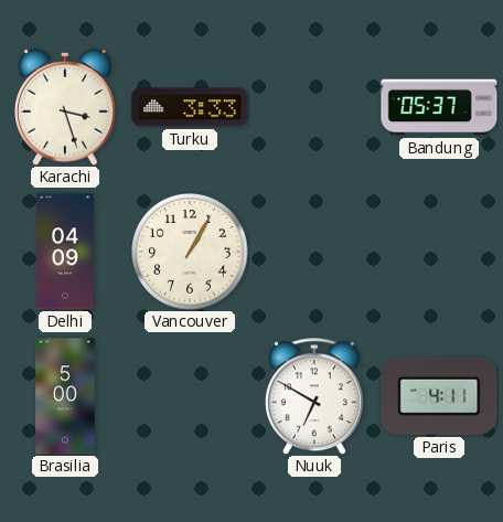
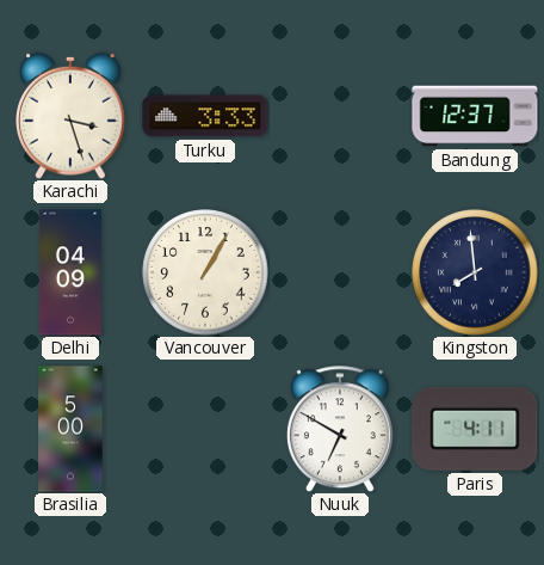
Bandung: 05:37 -> 12:37
Kingston: none -> 7:59
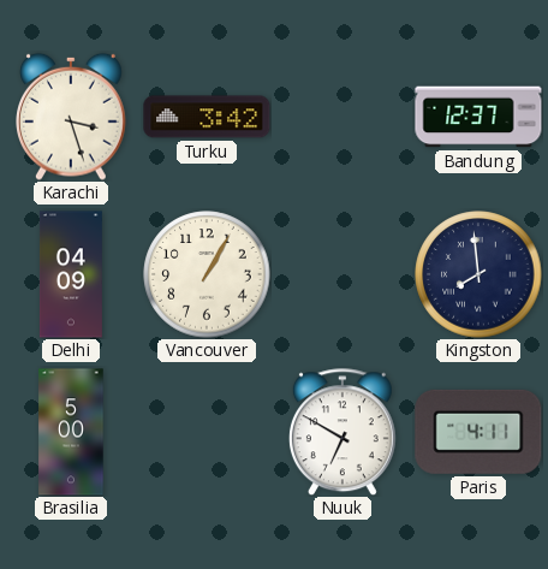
Turku: 3:33 -> 3:42
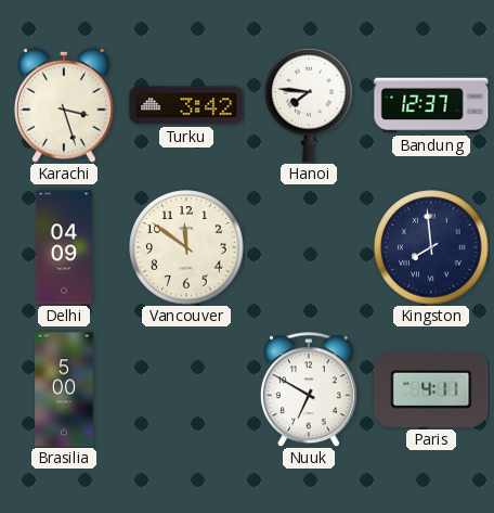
Hanoi: none -> 7:46
Vancouver: 1:05 -> 11:51
